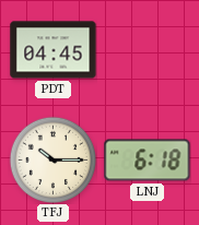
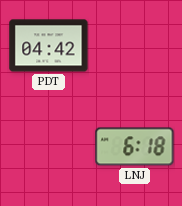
PDT: 04:45 -> 04:42
TFJ: 10:15 -> none
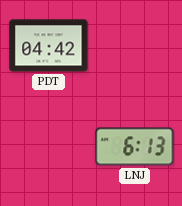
LNJ: 6:18 -> 6:13
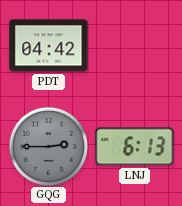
GQG: none -> 2:45
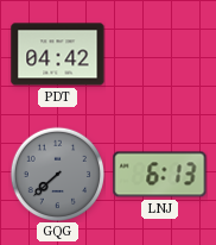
GQG: 2:45 -> 7:38
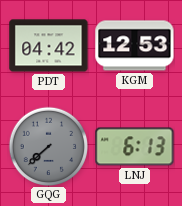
KGM: none -> 12:53
